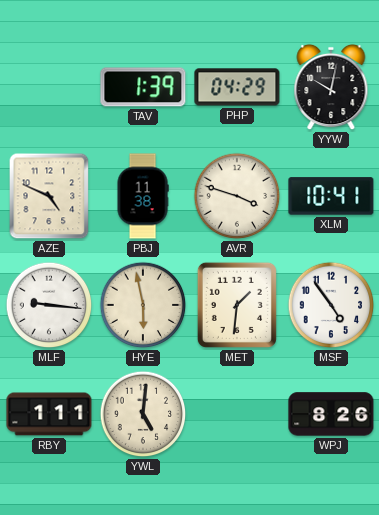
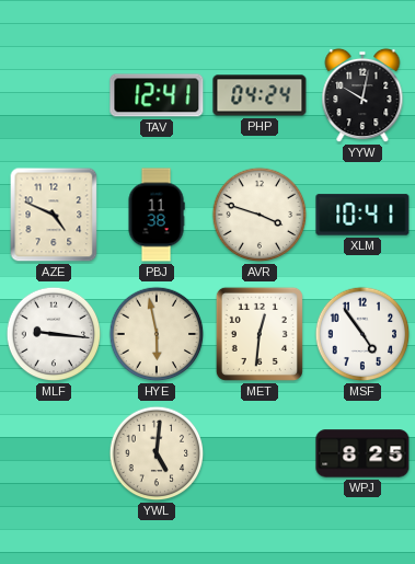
TAV: 1:39 -> 12:41
PHP: 04:29 -> 04:24
MET: 1:31 -> 12:31
RBY: 1:11 -> none
WPJ: 8:26 -> 8:25
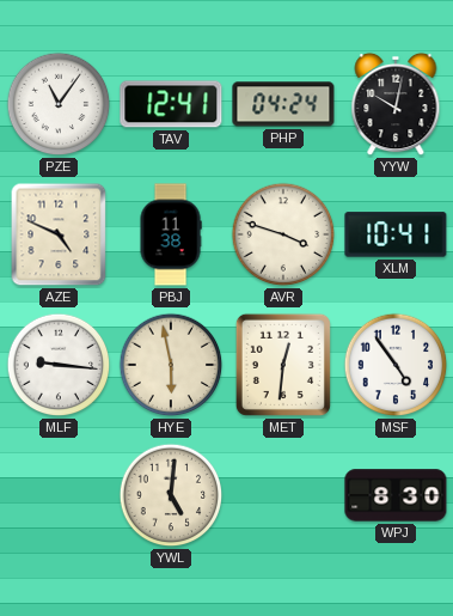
PZE: none -> 11:06
WPJ: 8:25 -> 8:30
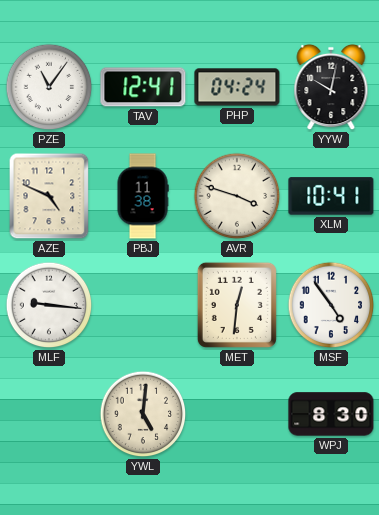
HYE: 5:58 -> none
